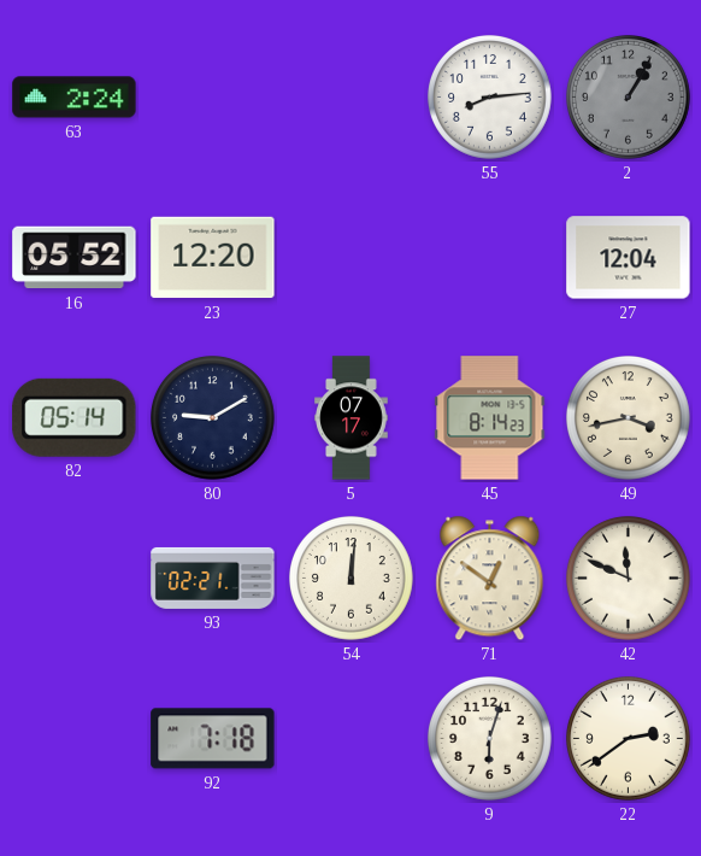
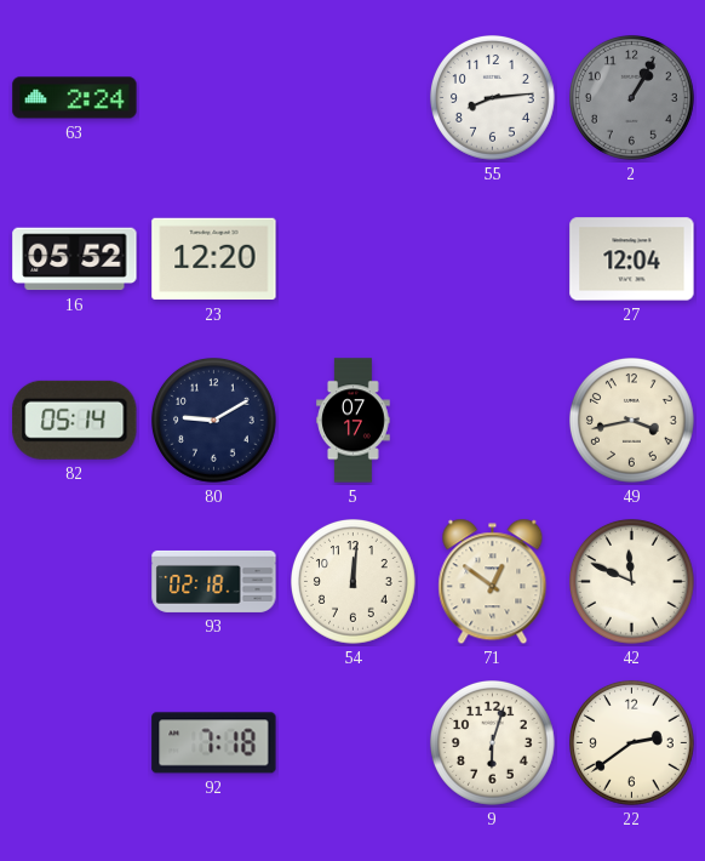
45: 8:14 -> none
93: 02:21 -> 02:18
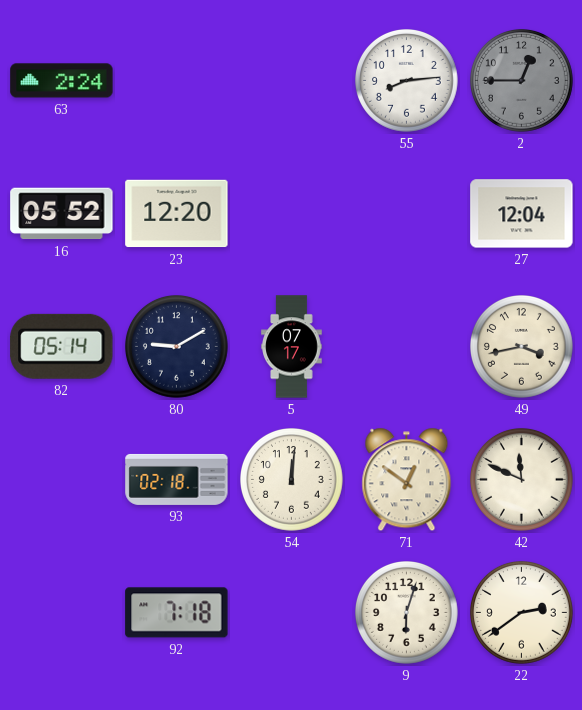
2: 1:05 -> 12:45
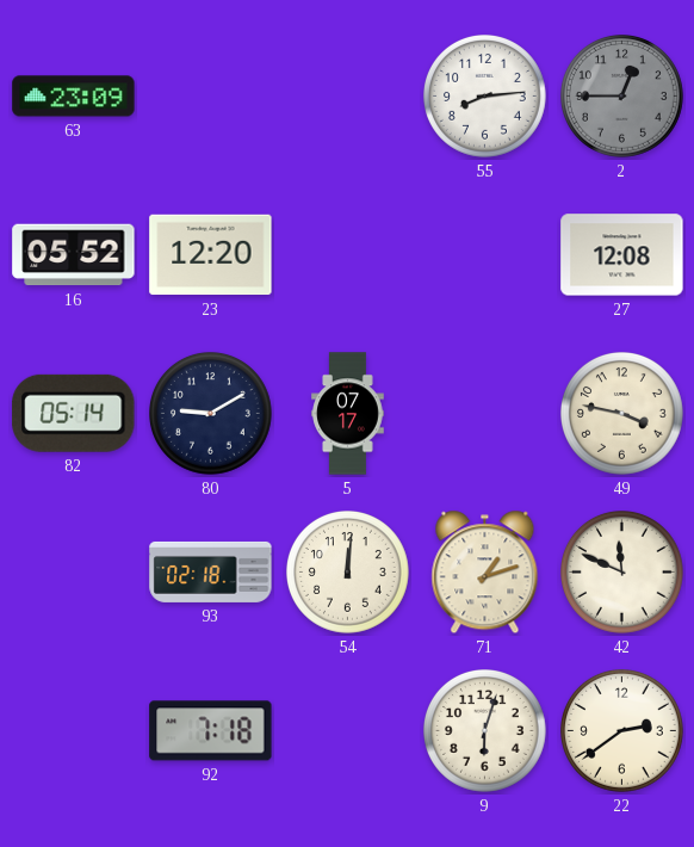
63: 2:24 -> 23:09
27: 12:04 -> 12:08
49: 3:43 -> 3:47
71: 12:51 -> 1:12
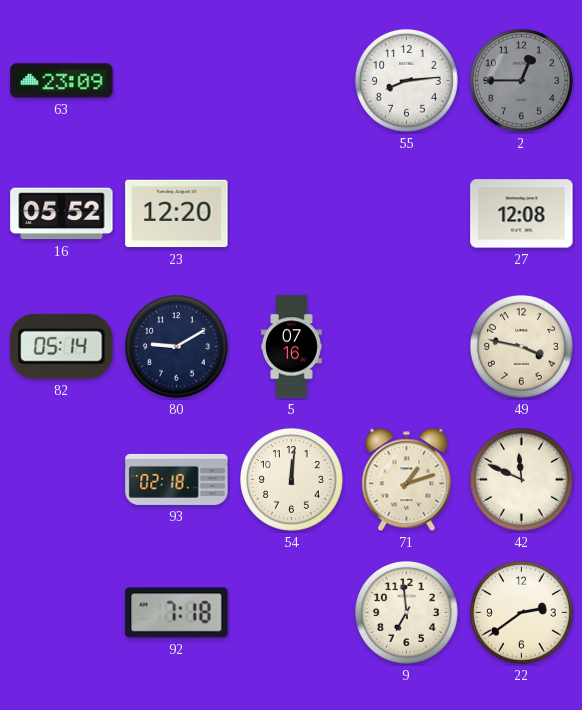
5: 07:17 -> 07:16
9: 6:03 -> 6:59
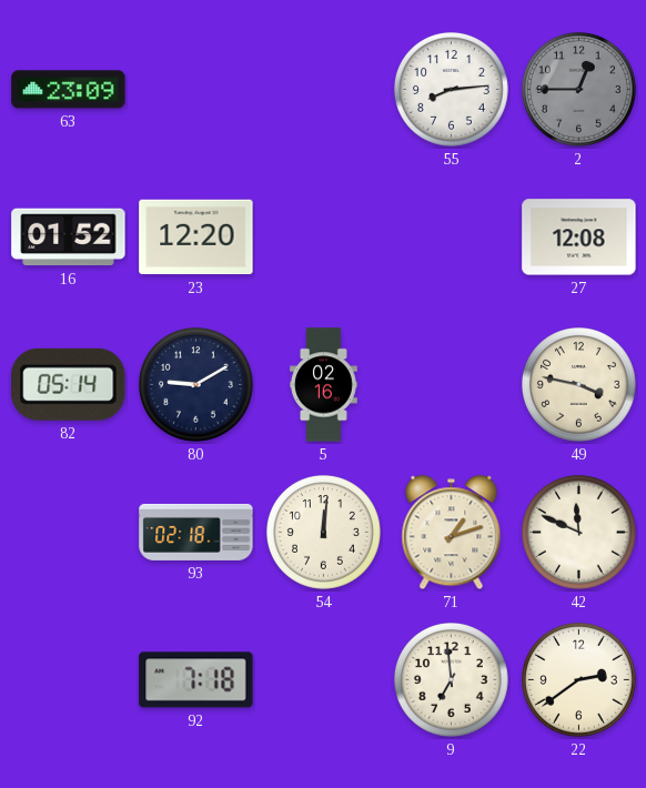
16: 05:52 -> 01:52
5: 07:16 -> 02:16
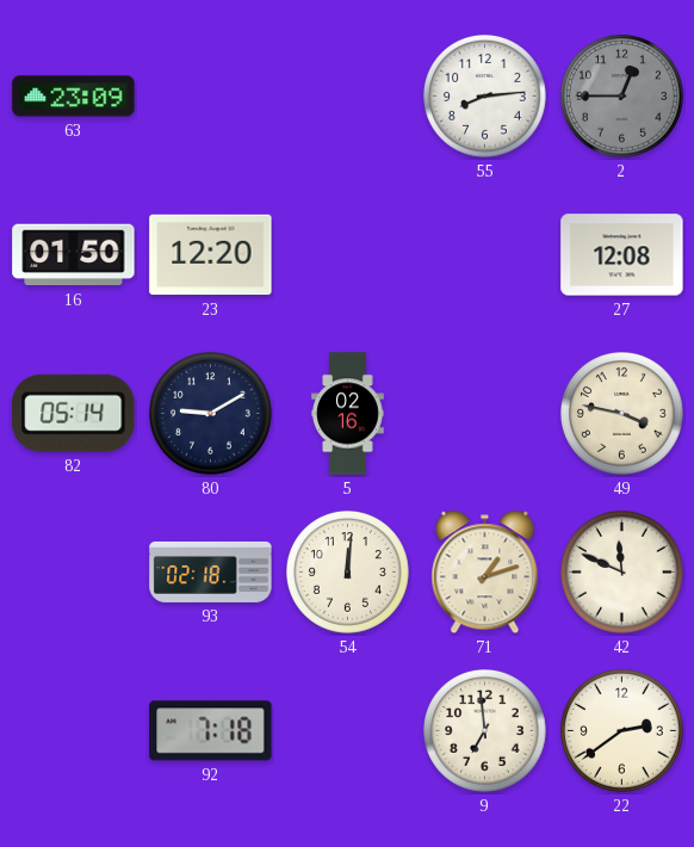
16: 01:52 -> 01:50
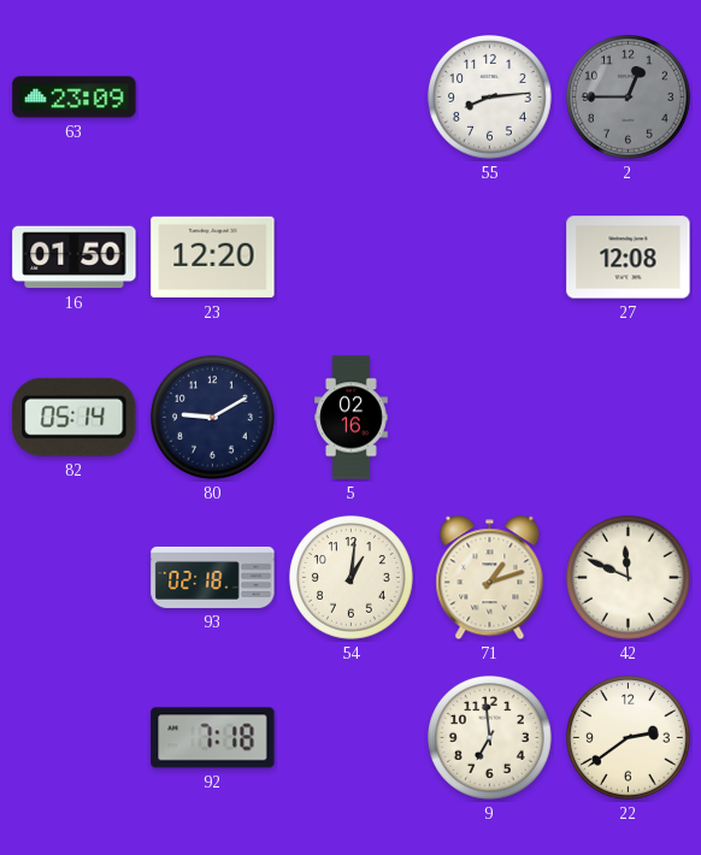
49: 3:47 -> none
54: 12:01 -> 1:01
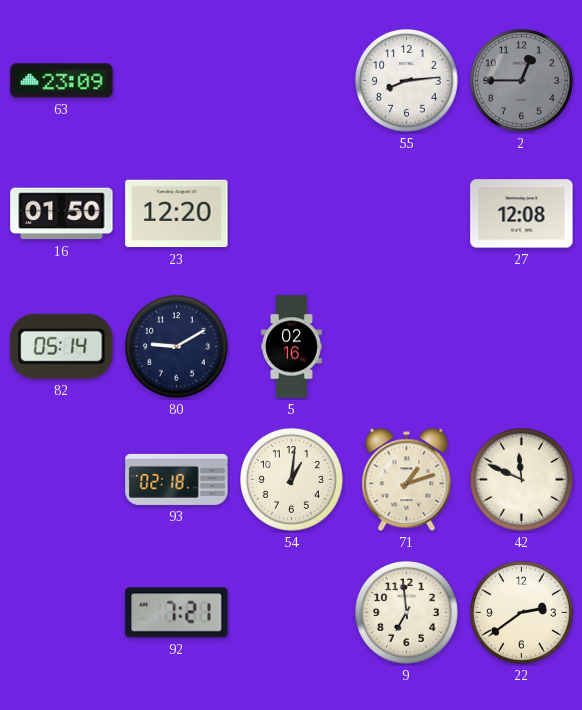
92: 7:18 -> 7:21
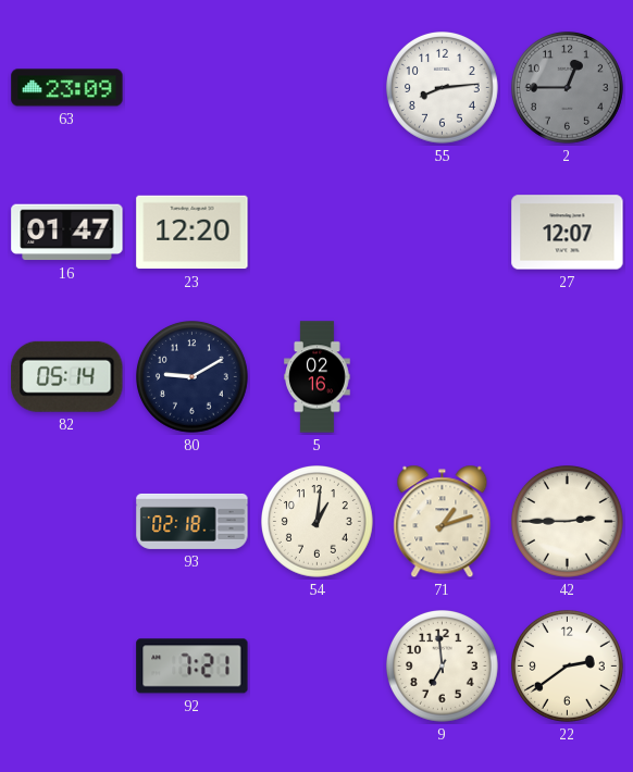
16: 01:50 -> 01:47
27: 12:08 -> 12:07
42: 11:49 -> 2:45
